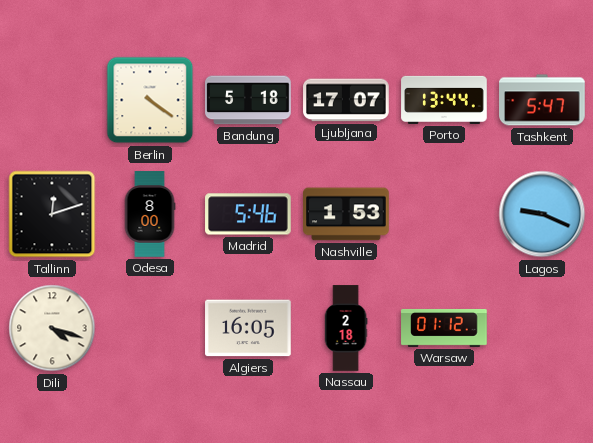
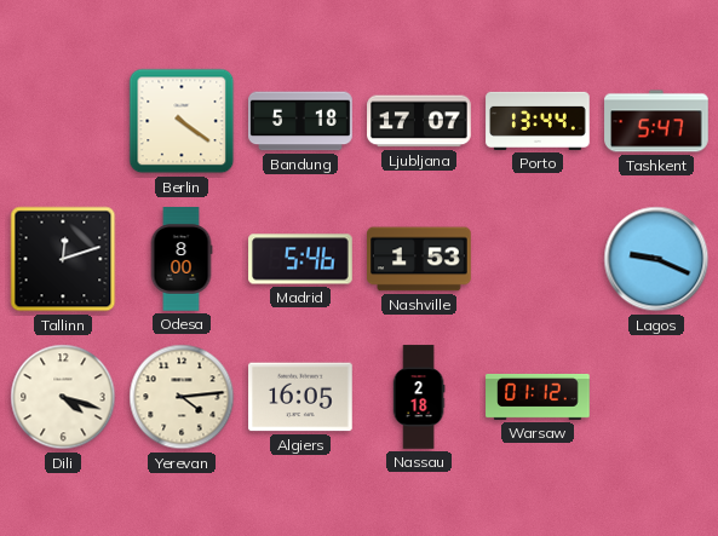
Yerevan: none -> 4:14
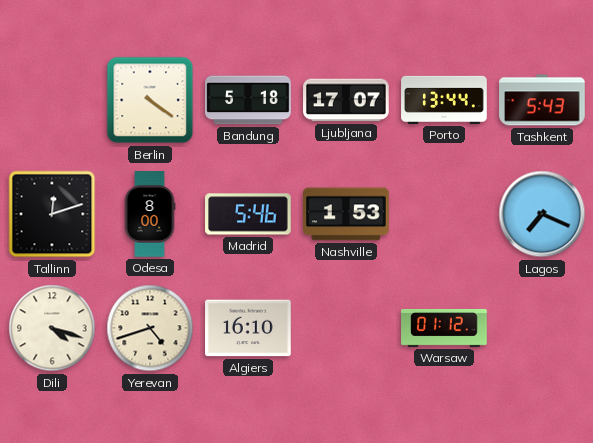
Tashkent: 5:47 -> 5:43
Lagos: 9:19 -> 7:19
Yerevan: 4:14 -> 4:42
Algiers: 16:05 -> 16:10
Nassau: 2:18 -> none
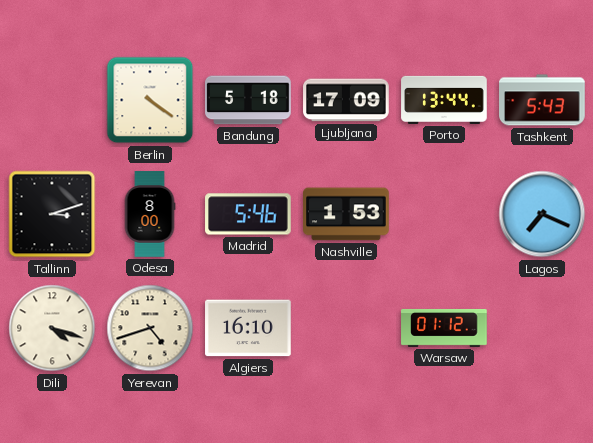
Ljubljana: 17:07 -> 17:09
Tallinn: 12:12 -> 3:12
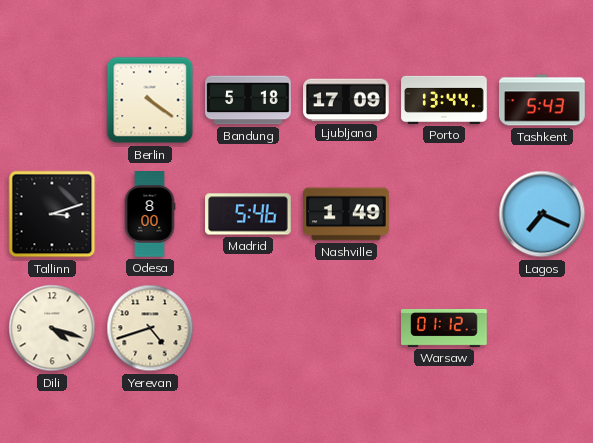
Nashville: 1:53 -> 1:49
Algiers: 16:10 -> none
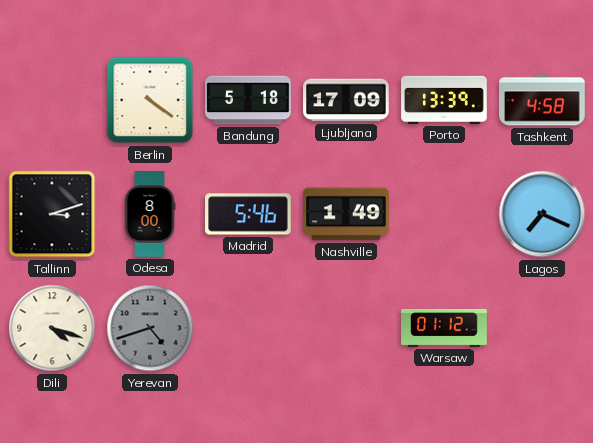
Porto: 13:44 -> 13:39
Tashkent: 5:43 -> 4:58
Yerevan dial: cream -> grey
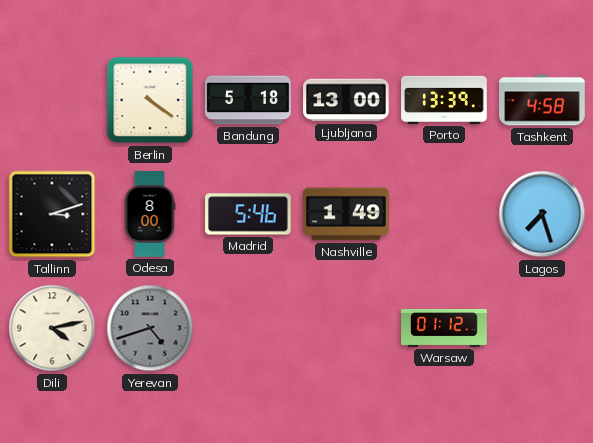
Ljubljana: 17:09 -> 13:00
Lagos: 7:19 -> 7:27
Dili: 4:18 -> 4:13
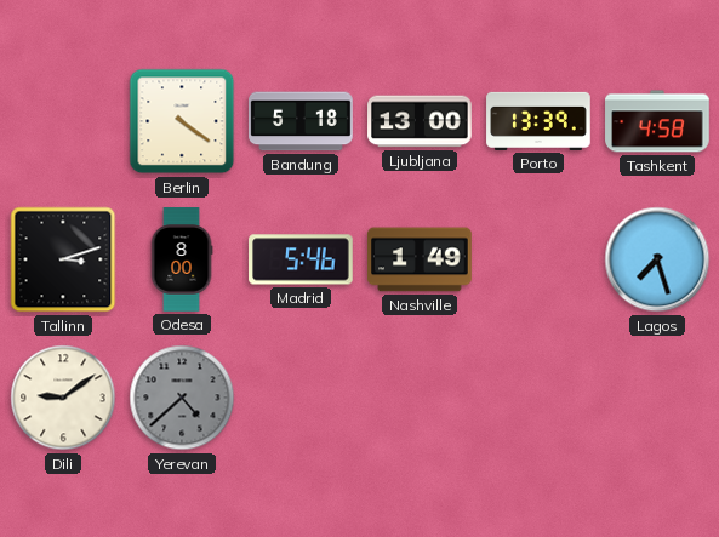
Dili: 4:13 -> 9:09
Yerevan: 4:42 -> 4:38
Warsaw: 01:12 -> none
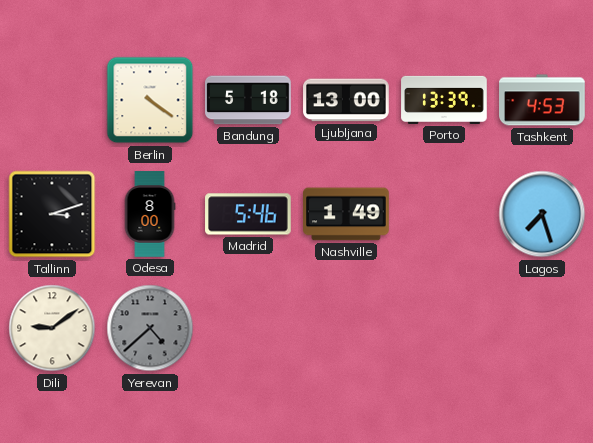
Tashkent: 4:58 -> 4:53
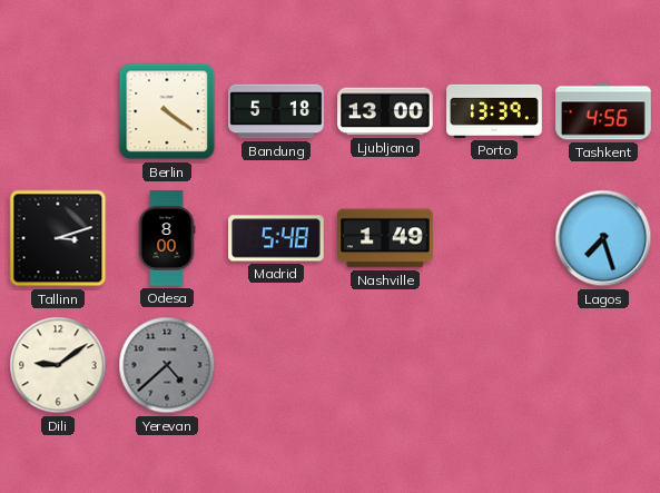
Tashkent: 4:53 -> 4:56
Madrid: 5:46 -> 5:48
